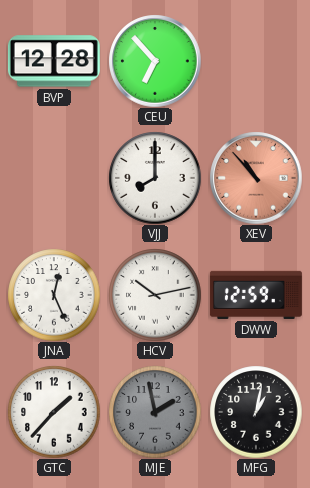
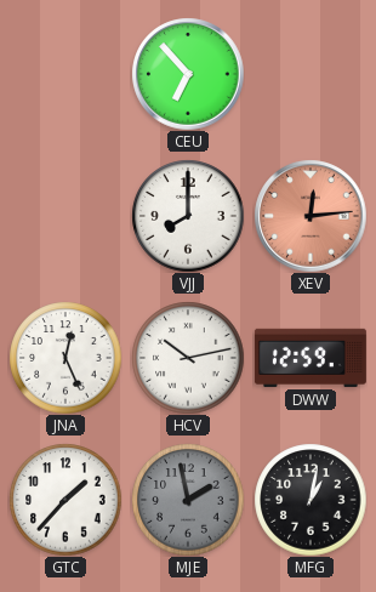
BVP: 12:28 -> none
XEV: 10:53 -> 12:14
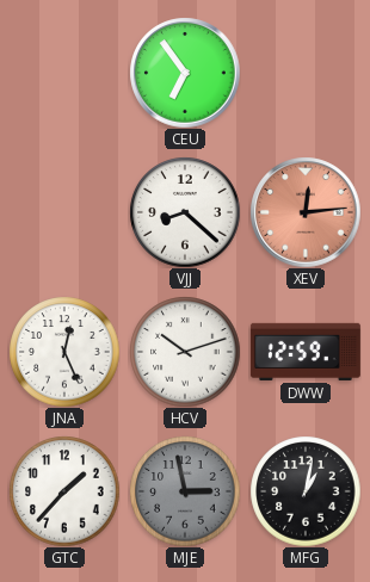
CEU: 6:53 -> 6:54
VJJ: 8:00 -> 8:22
HCV: 10:13 -> 10:12
MJE: 1:58 -> 2:58
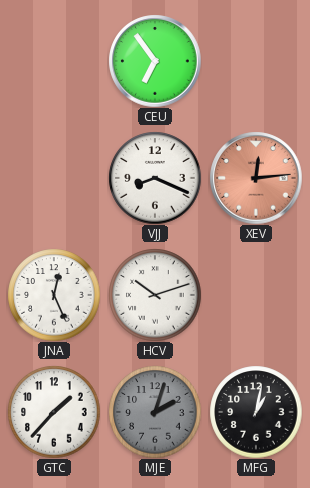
VJJ: 8:22 -> 8:19
DWW: 12:59 -> none
MJE: 2:58 -> 2:03
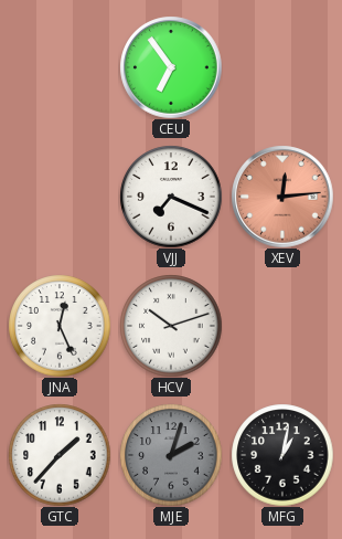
VJJ: 8:19 -> 7:19
